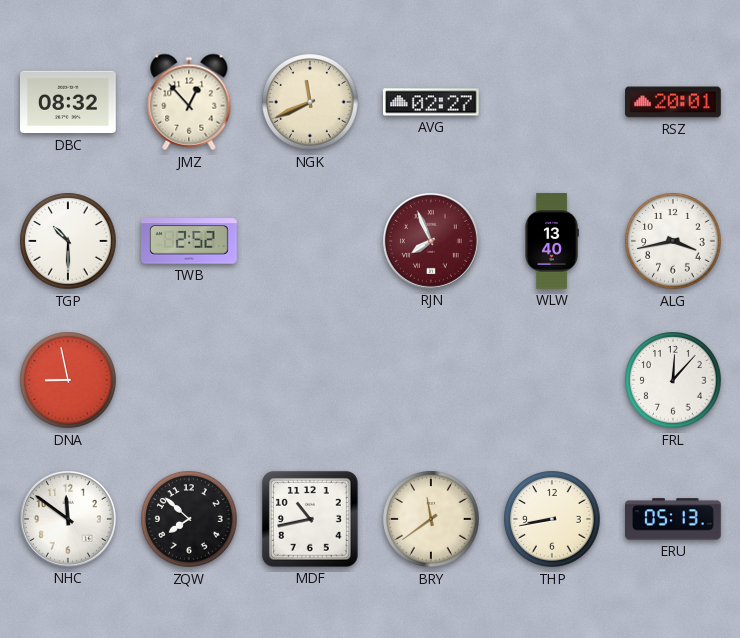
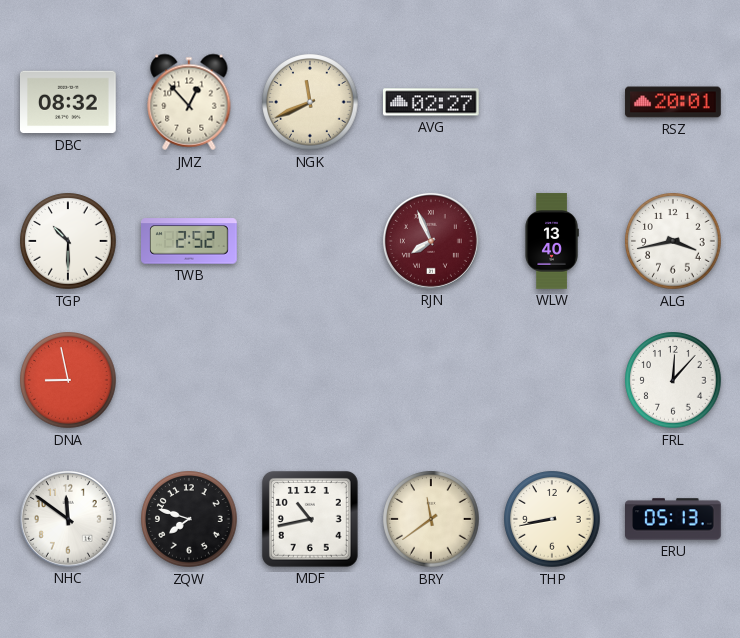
ZQW: 7:52 -> 7:48
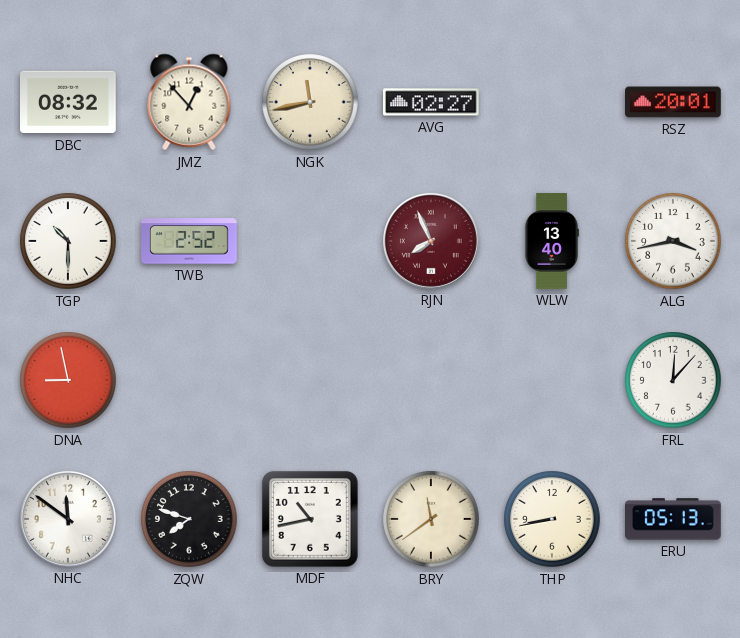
NGK: 11:41 -> 11:43
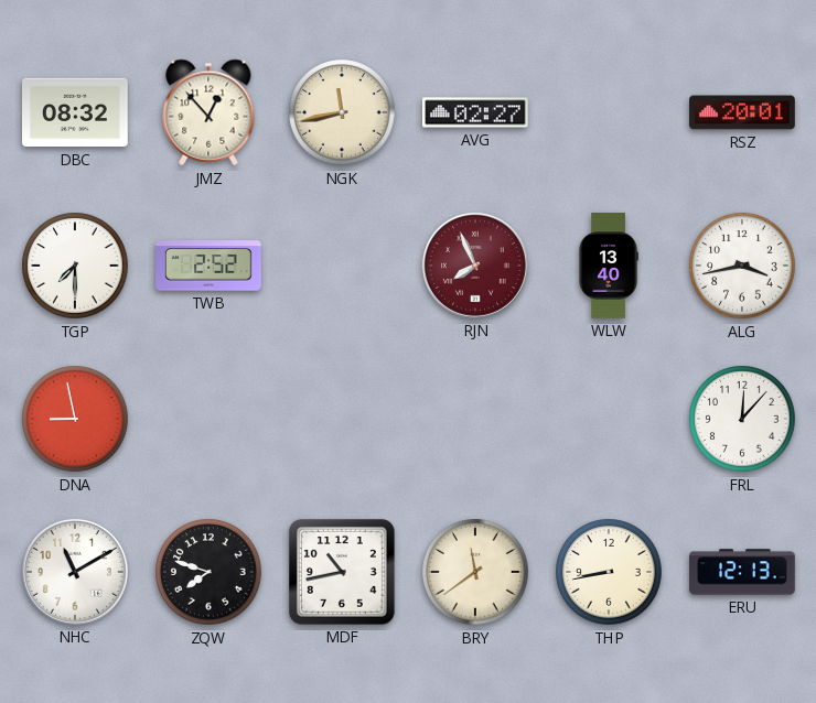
TGP: 10:30 -> 7:30
NHC: 11:51 -> 11:10
ERU: 05:13 -> 12:13
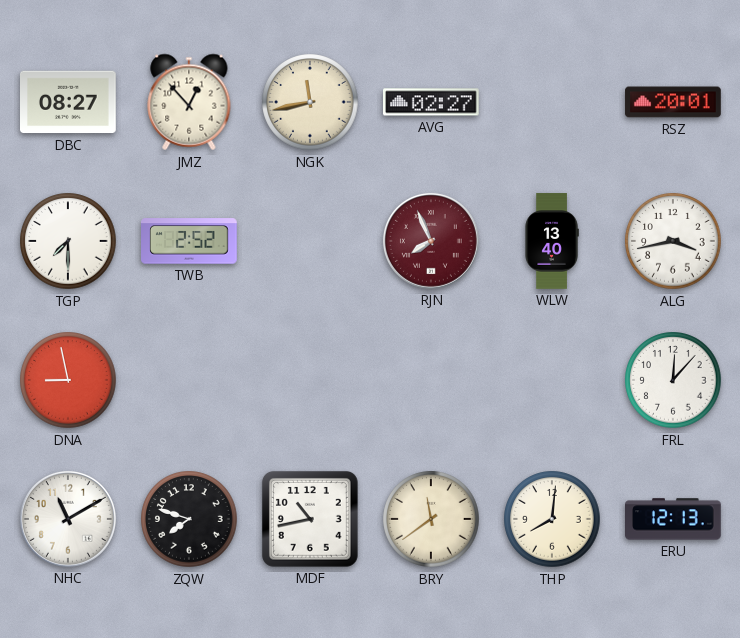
DBC: 08:32 -> 08:27
THP: 8:43 -> 8:01
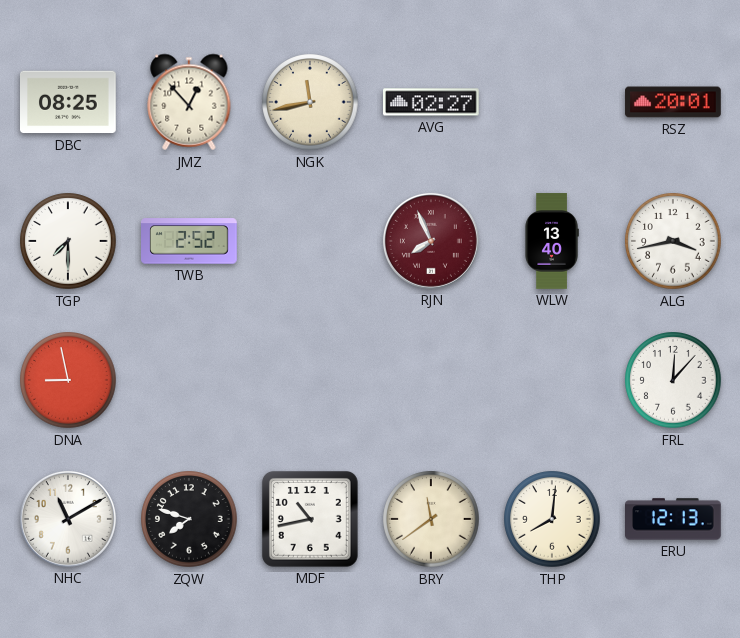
DBC: 08:27 -> 08:25
